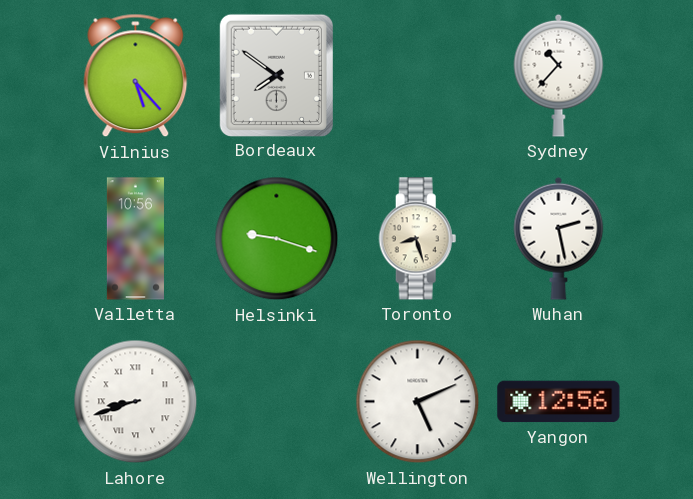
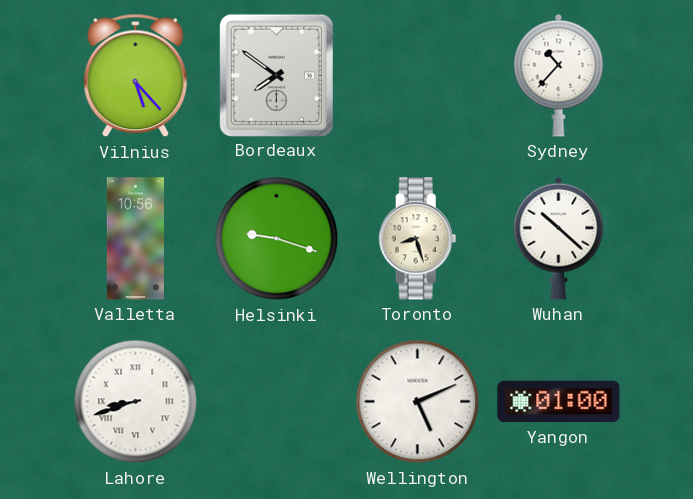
Wuhan: 2:28 -> 10:22
Yangon: 12:56 -> 01:00
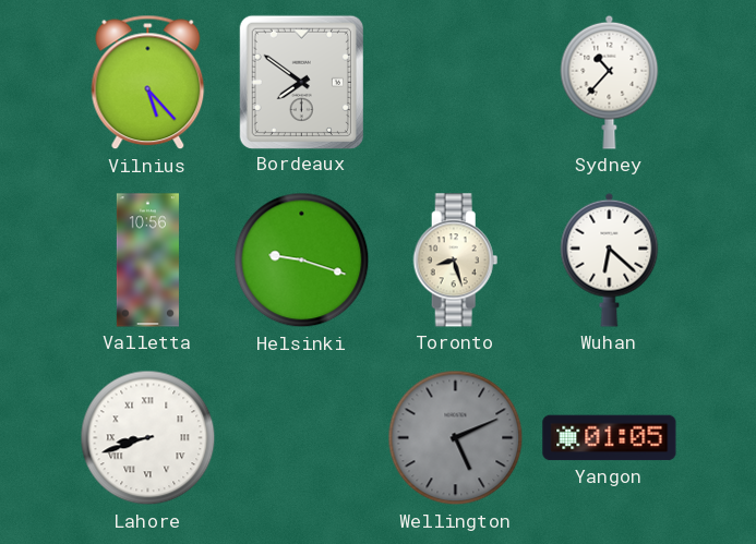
Wuhan: 10:22 -> 6:22
Wellington dial: white -> grey
Yangon: 01:00 -> 01:05
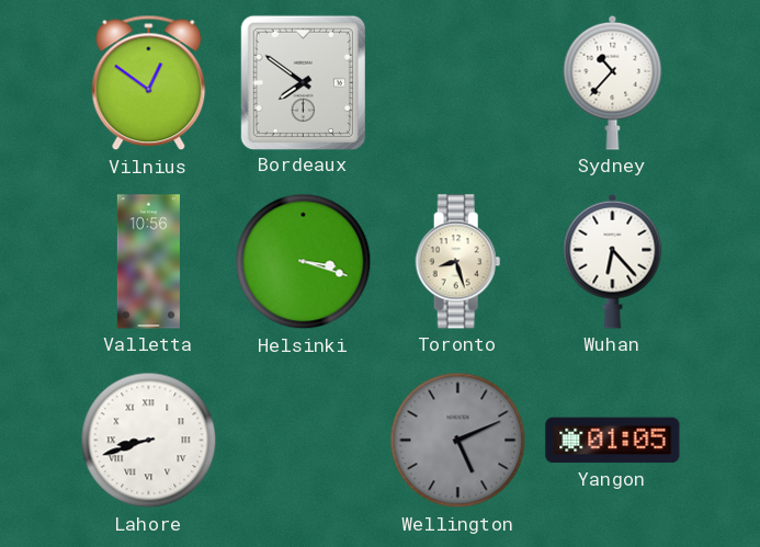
Vilnius: 5:23 -> 12:51
Helsinki: 9:18 -> 3:18
Wuhan: 6:22 -> 6:23
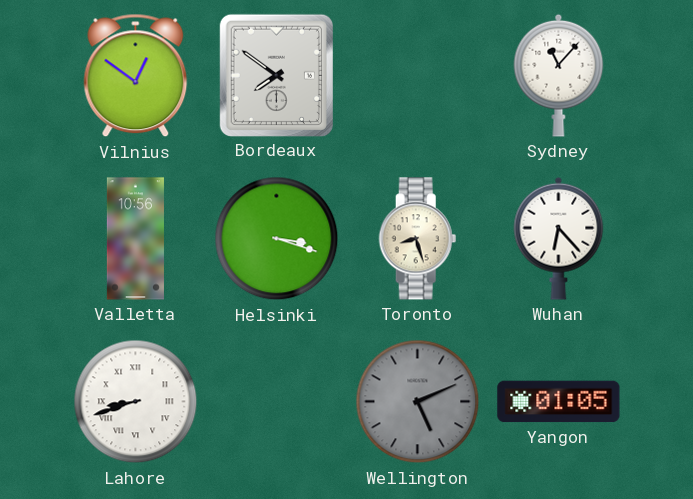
Sydney: 10:37 -> 11:07
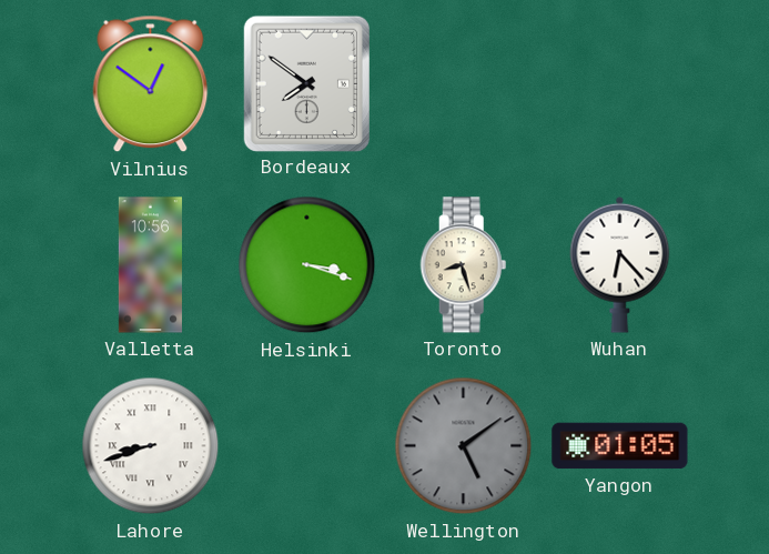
Sydney: 11:07 -> none
Wellington: 5:11 -> 5:09
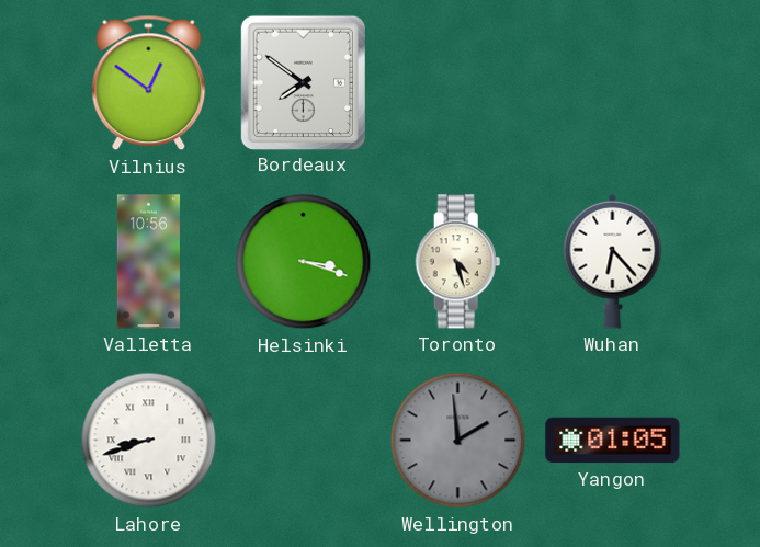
Toronto: 8:27 -> 4:27
Wellington: 5:09 -> 1:59
